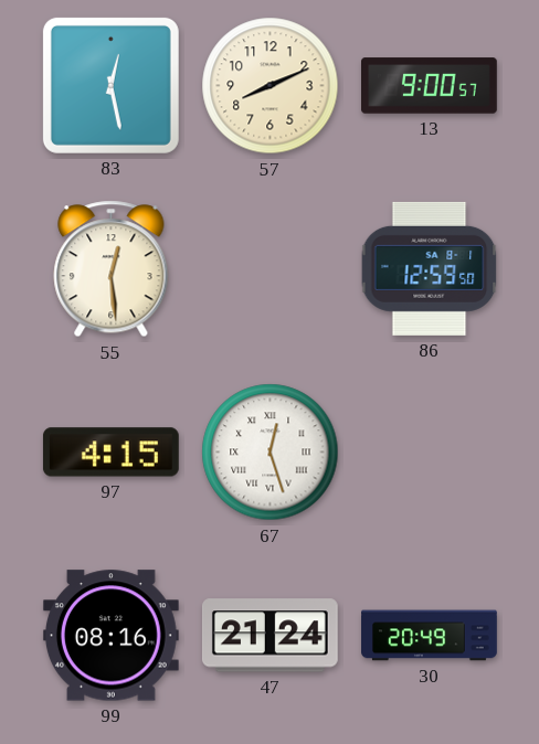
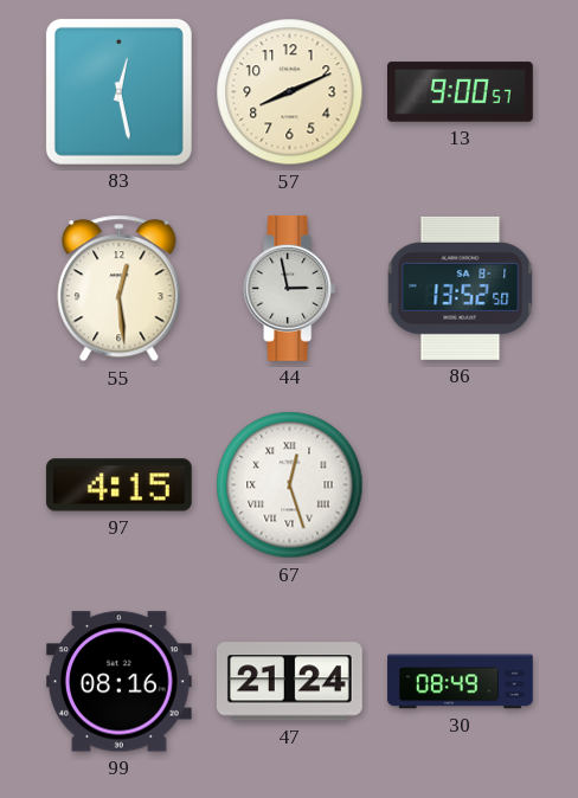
44: none -> 2:58
86: 12:59 -> 13:52
30: 20:49 -> 08:49
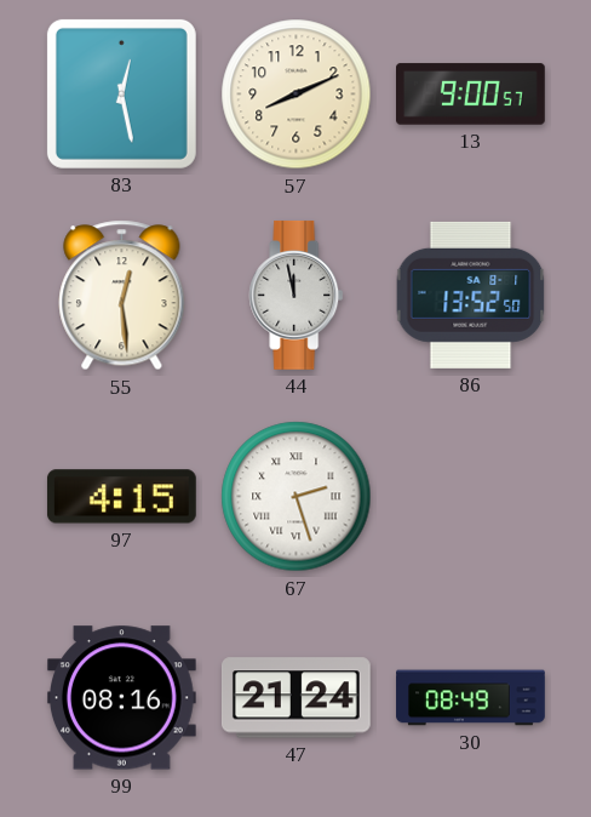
44: 2:58 -> 11:58
67: 12:27 -> 2:27
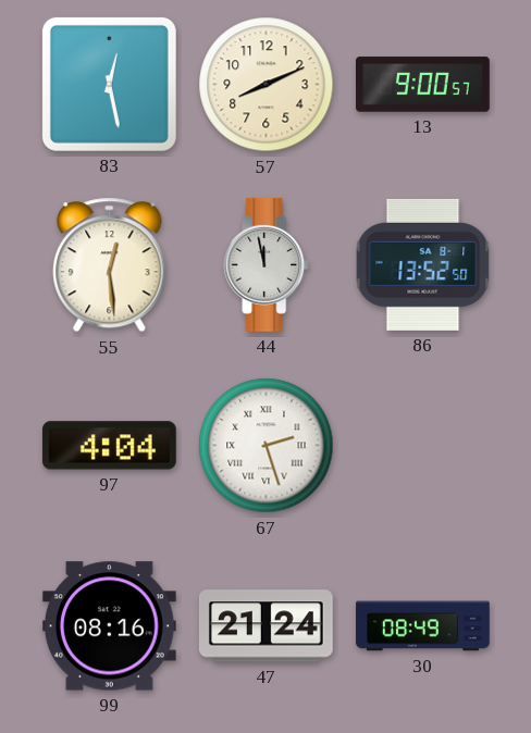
97: 4:15 -> 4:04
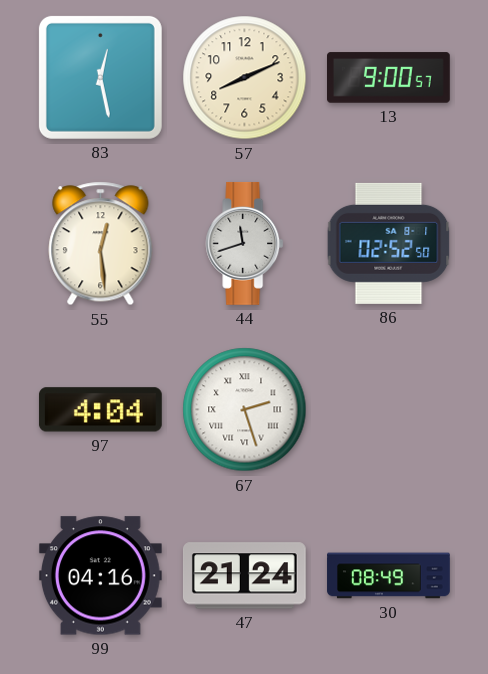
44: 11:58 -> 11:42
86: 13:52 -> 02:52
99: 08:16 -> 04:16
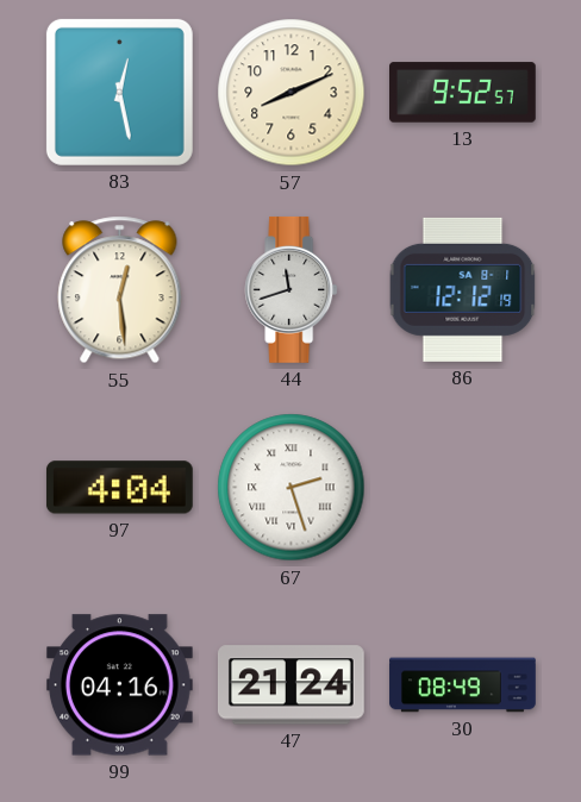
13: 9:00 -> 9:52
86: 02:52 -> 12:12
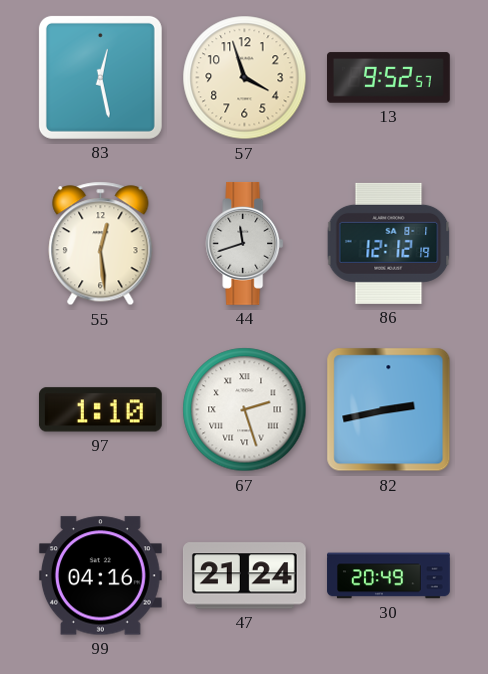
57: 8:11 -> 3:57
97: 4:04 -> 1:10
82: none -> 2:43
30: 08:49 -> 20:49
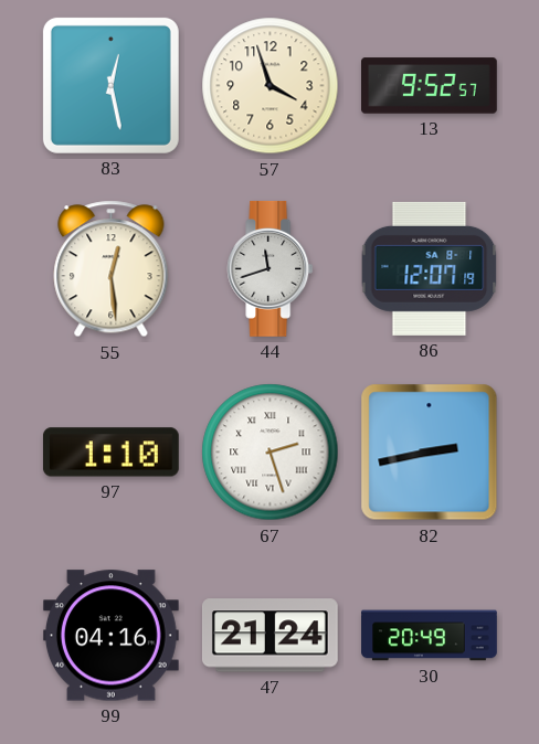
86: 12:12 -> 12:07
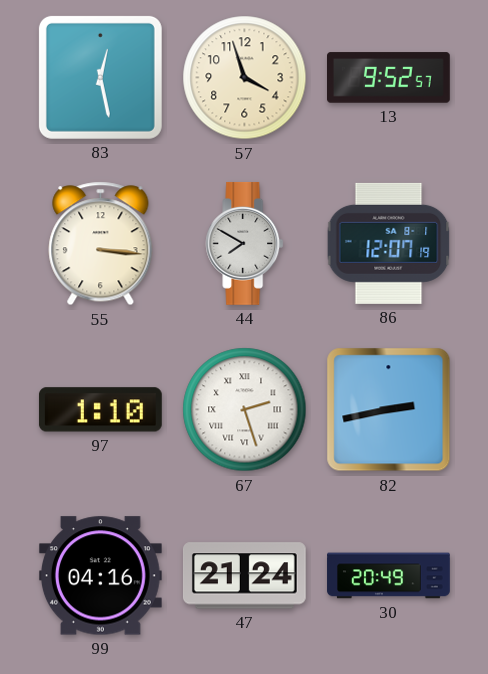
55: 12:29 -> 3:16
44: 11:42 -> 7:50
